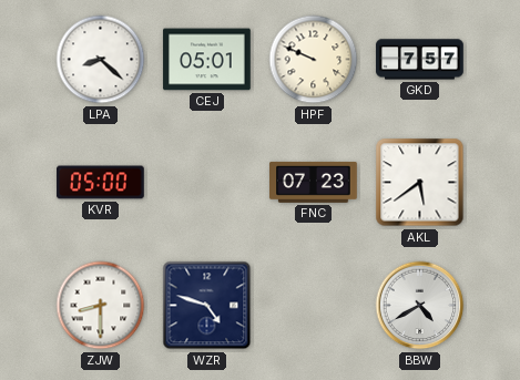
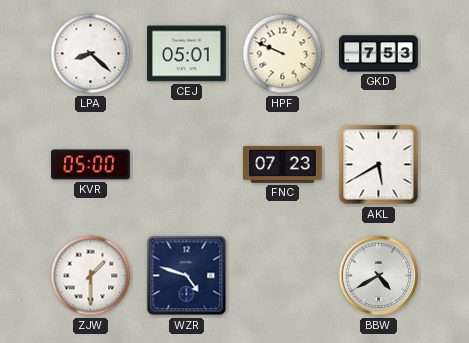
GKD: 7:57 -> 7:53
AKL: 5:39 -> 5:40
ZJW: 8:30 -> 1:30
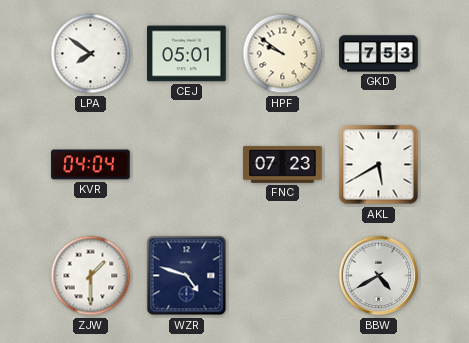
LPA: 8:22 -> 7:51
HPF: 9:49 -> 9:51
KVR: 05:00 -> 04:04
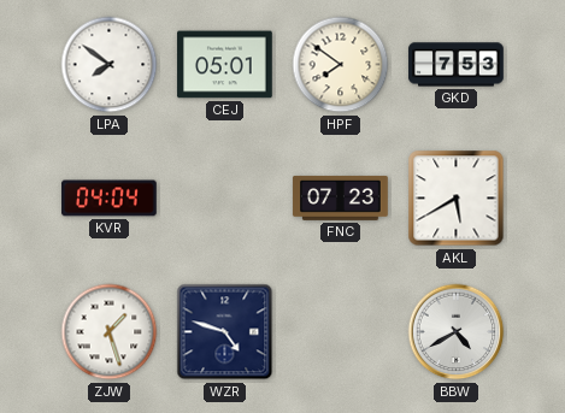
HPF: 9:51 -> 7:51
ZJW: 1:30 -> 1:27
